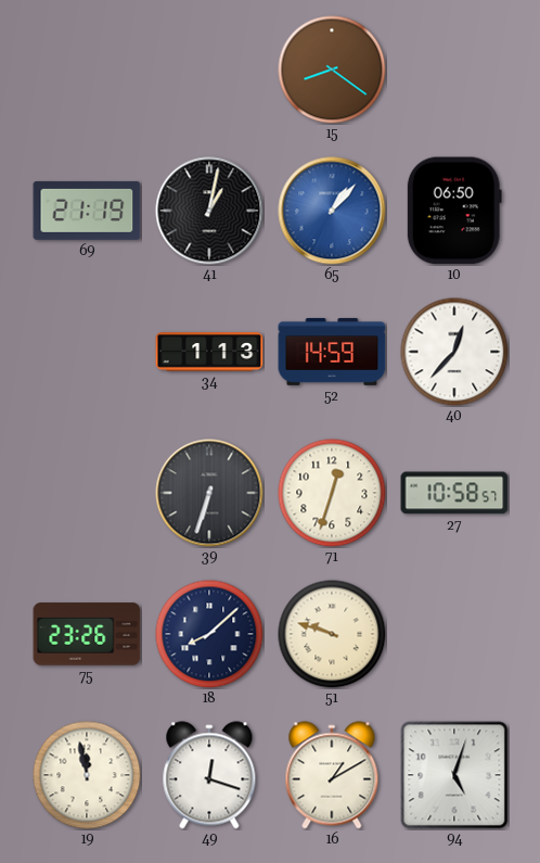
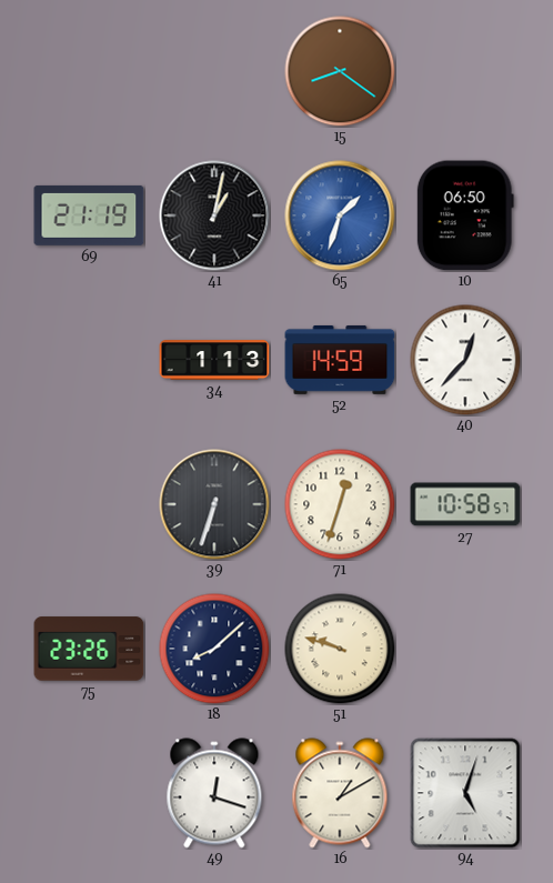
65: 1:07 -> 1:33
19: 11:58 -> none
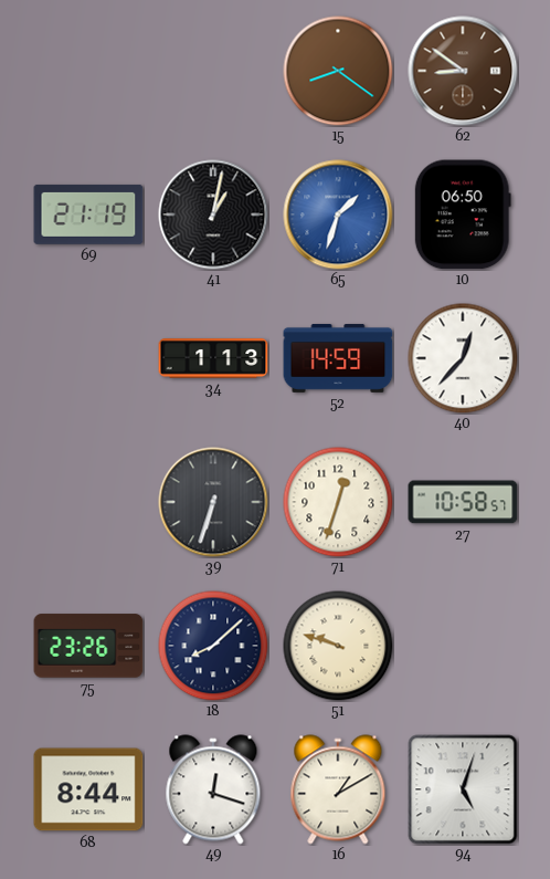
62: none -> 8:51
68: none -> 8:44
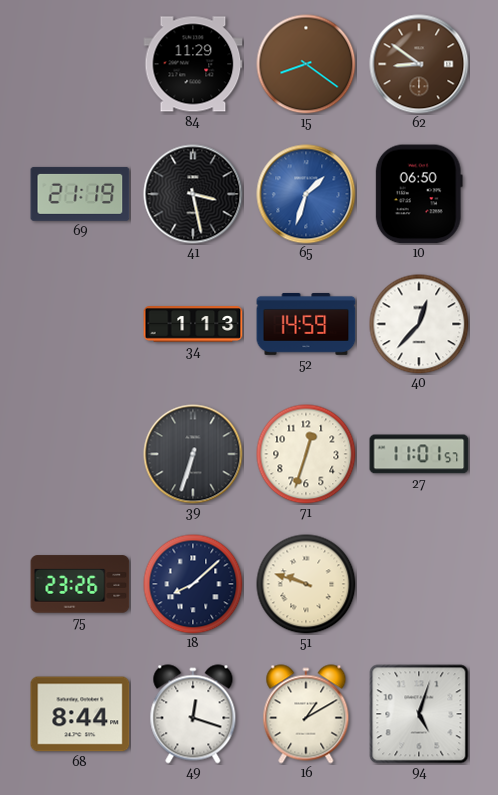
84: none -> 11:29
41: 1:02 -> 3:28
27: 10:58 -> 11:01
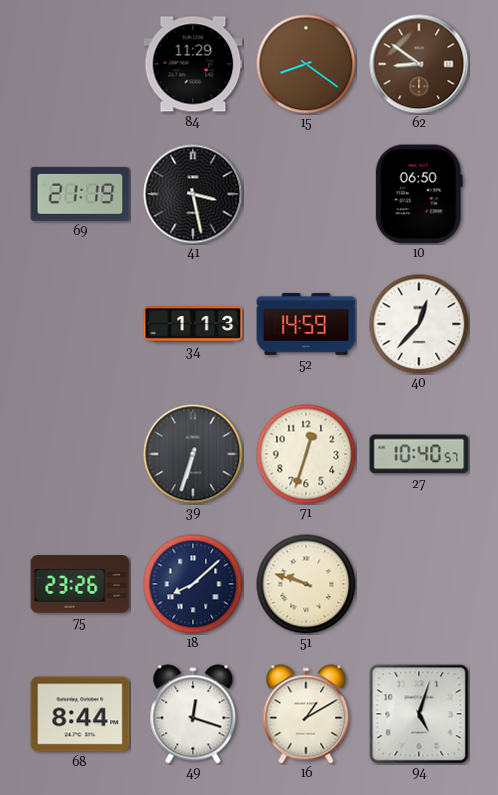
65: 1:33 -> none
27: 11:01 -> 10:40
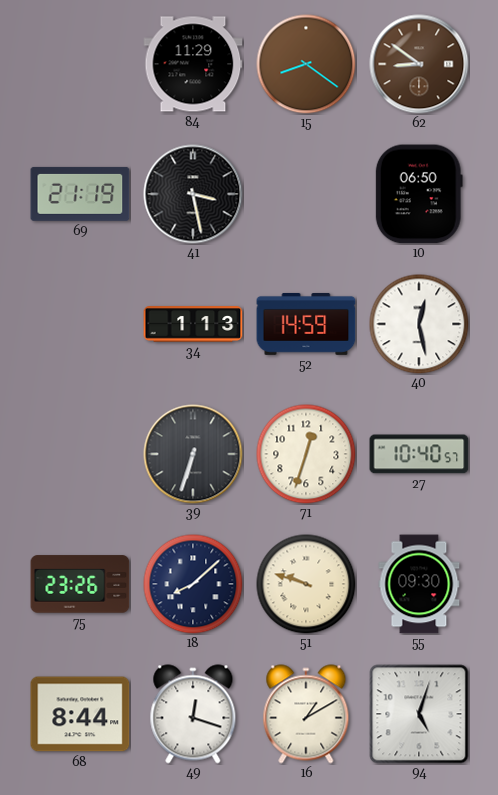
40: 12:37 -> 12:28
55: none -> 09:30
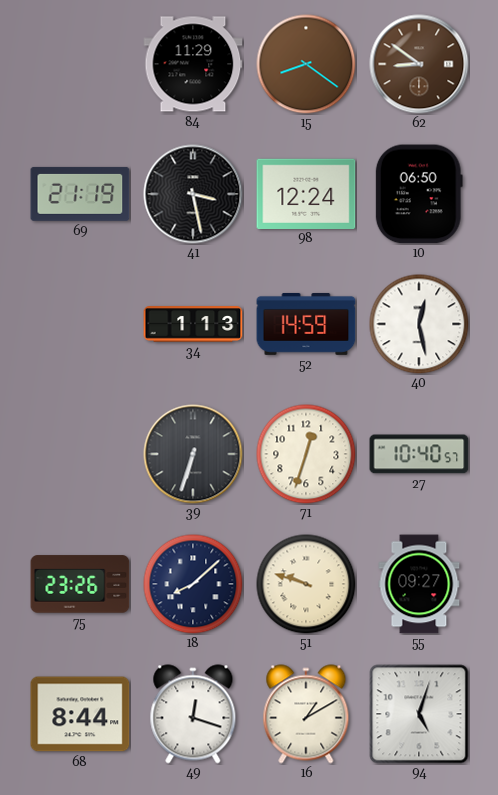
98: none -> 12:24
55: 09:30 -> 09:27
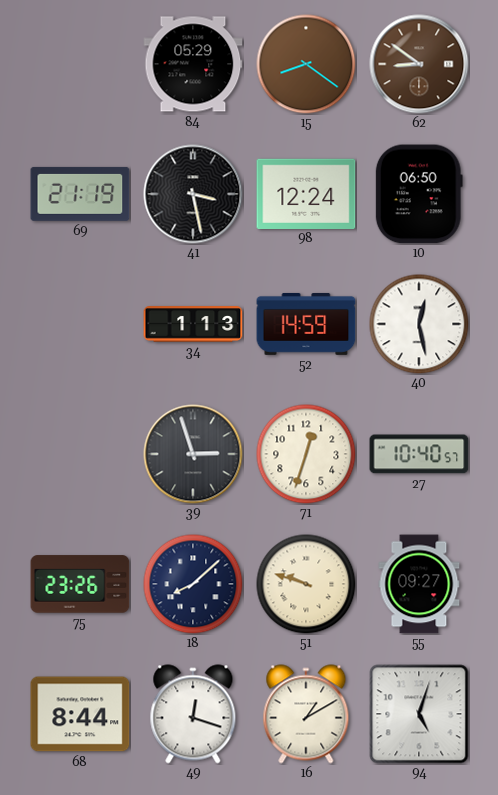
84: 11:29 -> 05:29
39: 6:33 -> 2:57
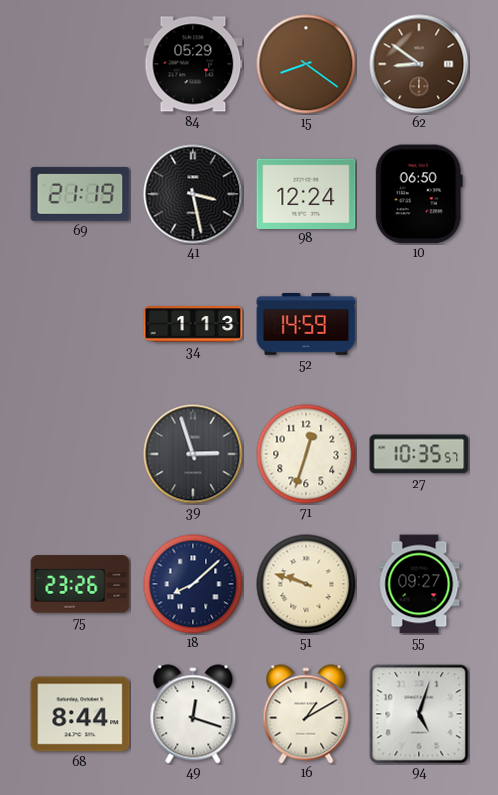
40: 12:28 -> none
27: 10:40 -> 10:35
